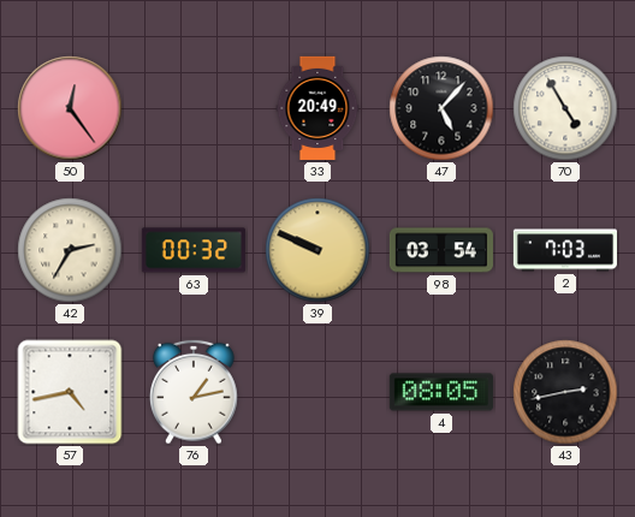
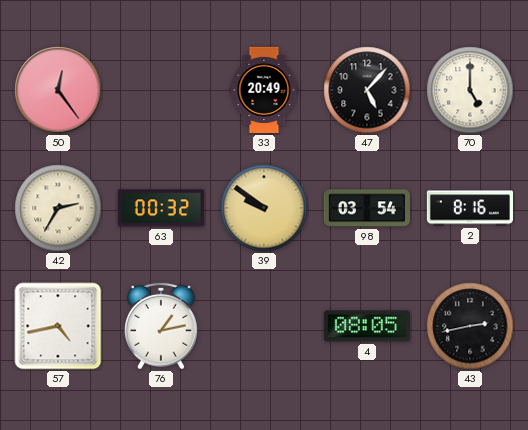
70: 4:55 -> 5:00
39: 9:49 -> 9:51
2: 7:03 -> 8:16
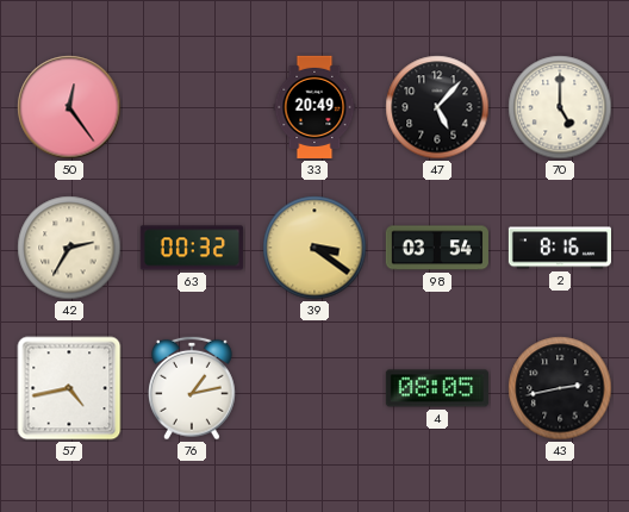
39: 9:51 -> 3:21
